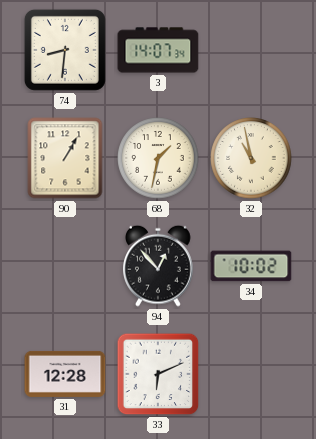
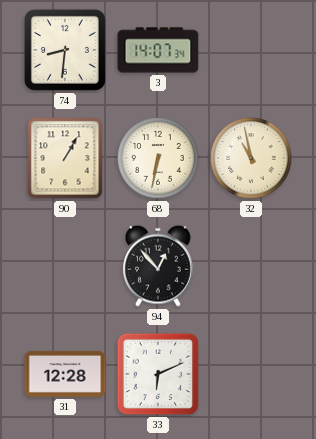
68: 1:32 -> 6:32
34: 10:02 -> none
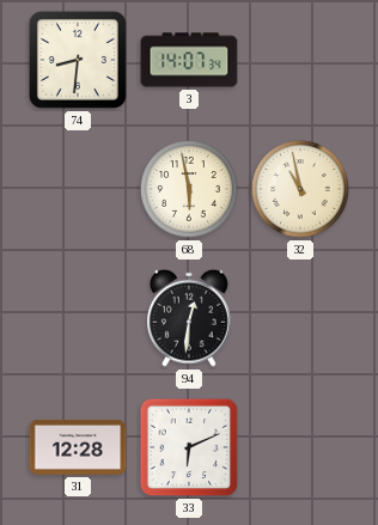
90: 1:05 -> none
68: 6:32 -> 5:58
94: 12:53 -> 12:31
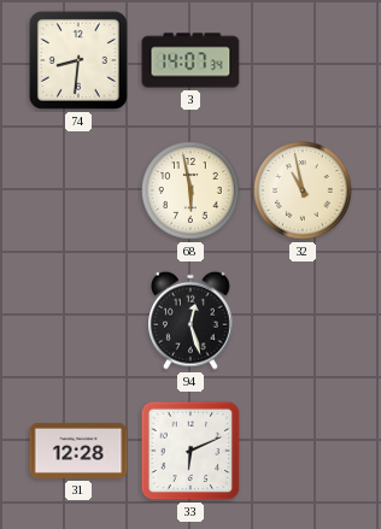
94: 12:31 -> 12:27
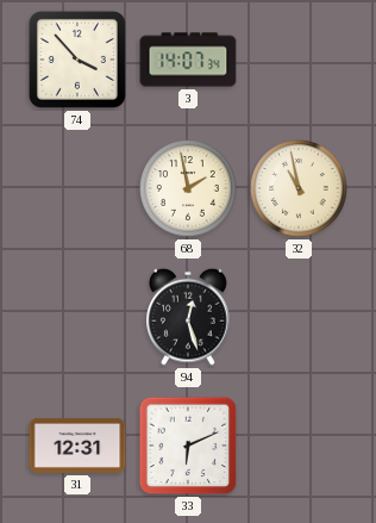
74: 8:31 -> 3:53
68: 5:58 -> 1:58
31: 12:28 -> 12:31
